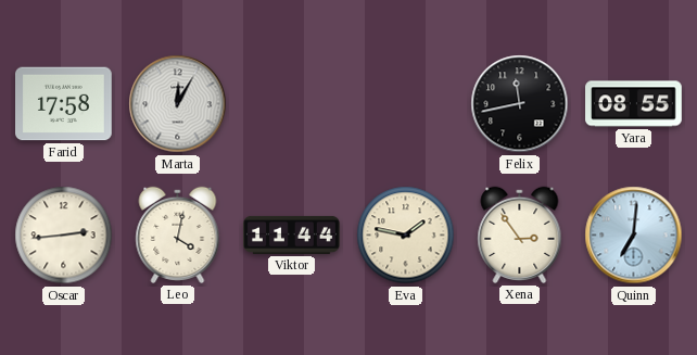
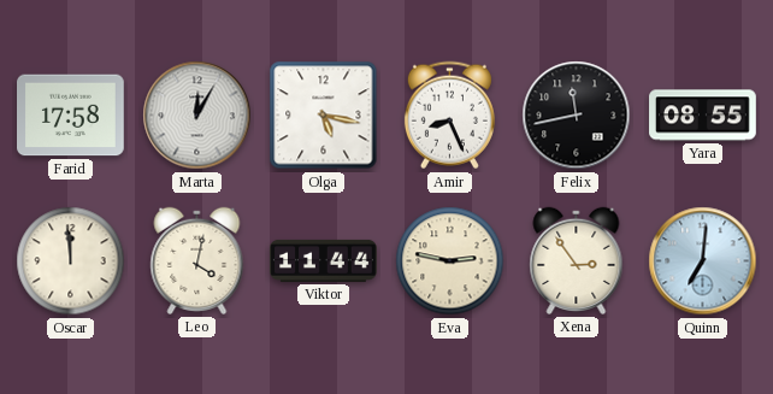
Olga: none -> 5:17
Amir: none -> 8:26
Oscar: 2:44 -> 11:59
Eva: 1:47 -> 2:47
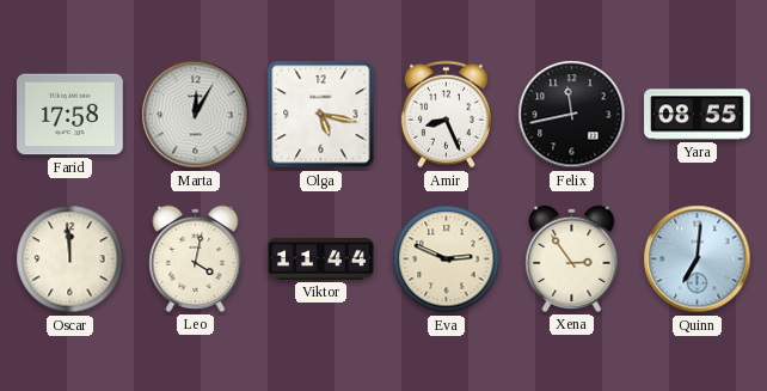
Eva: 2:47 -> 2:49
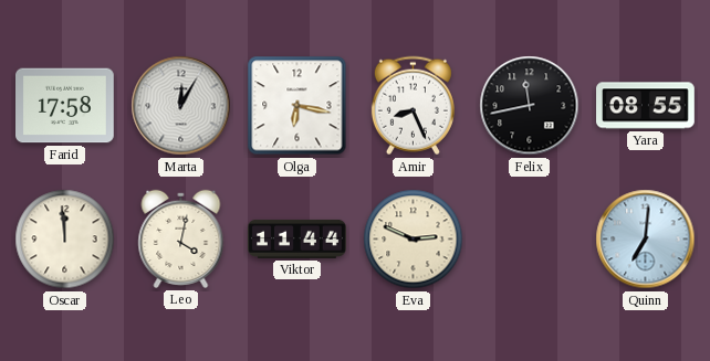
Olga: 5:17 -> 6:17
Xena: 2:54 -> none
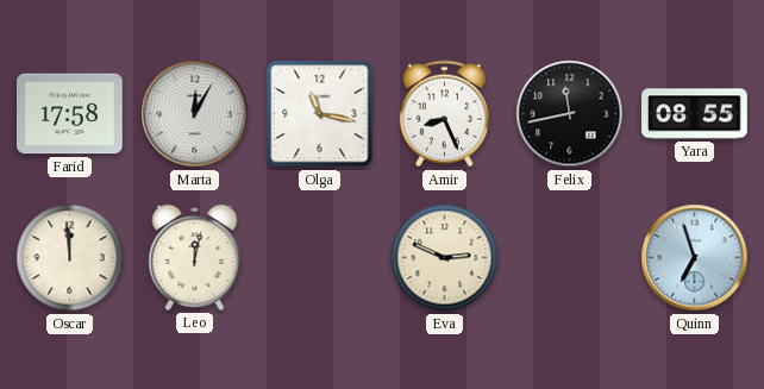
Olga: 6:17 -> 11:17
Leo: 4:02 -> 12:02
Viktor: 11:44 -> none
Quinn: 7:01 -> 6:57
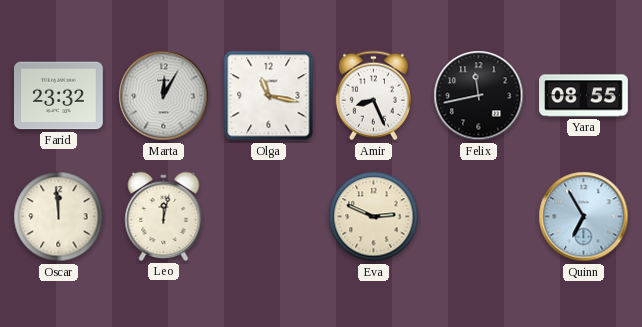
Farid: 17:58 -> 23:32
Quinn: 6:57 -> 6:55
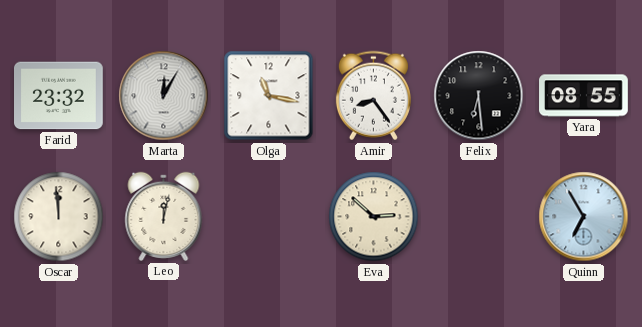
Amir: 8:26 -> 8:24
Felix: 11:43 -> 6:29
Eva: 2:49 -> 2:52
